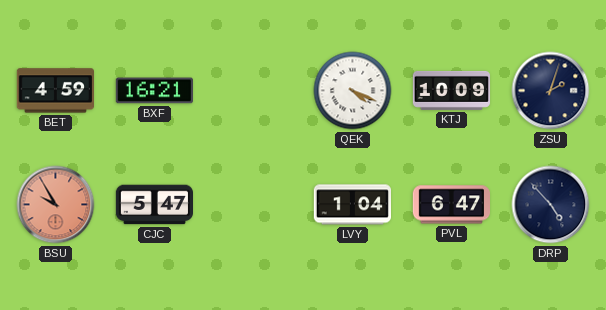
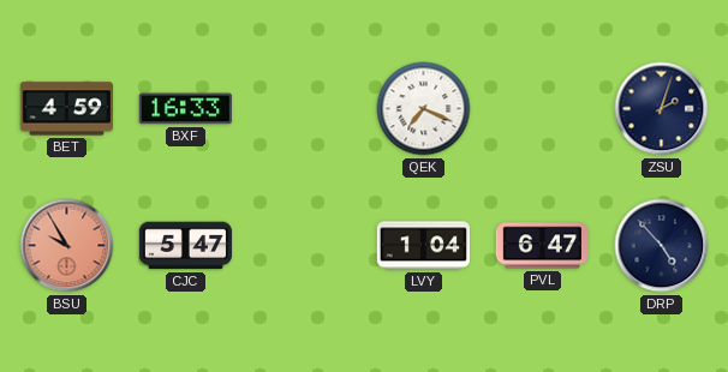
BXF: 16:21 -> 16:33
QEK: 4:19 -> 7:19
KTJ: 10:09 -> none
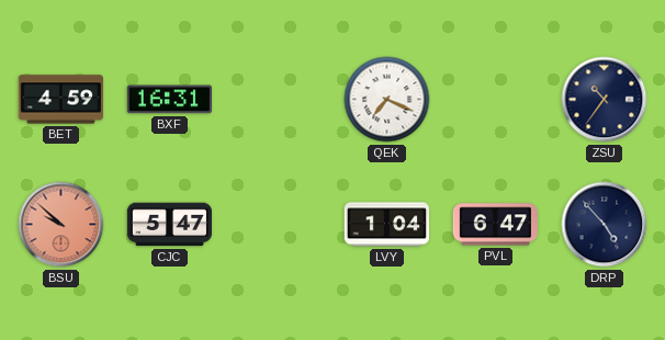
BXF: 16:33 -> 16:31
ZSU: 2:03 -> 10:36
BSU: 9:55 -> 9:52
